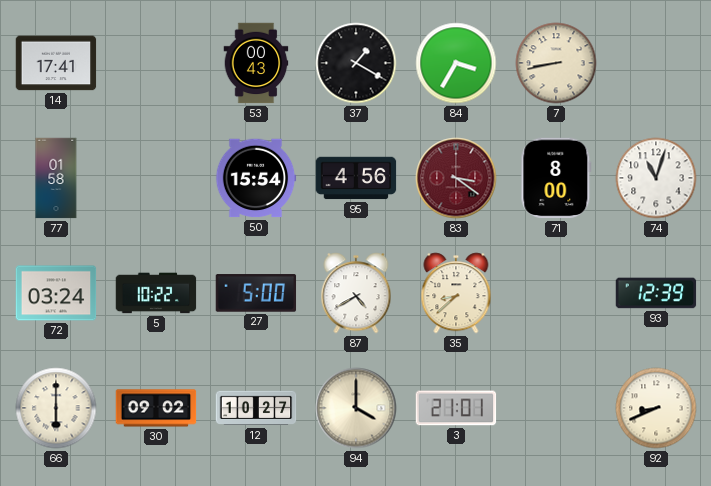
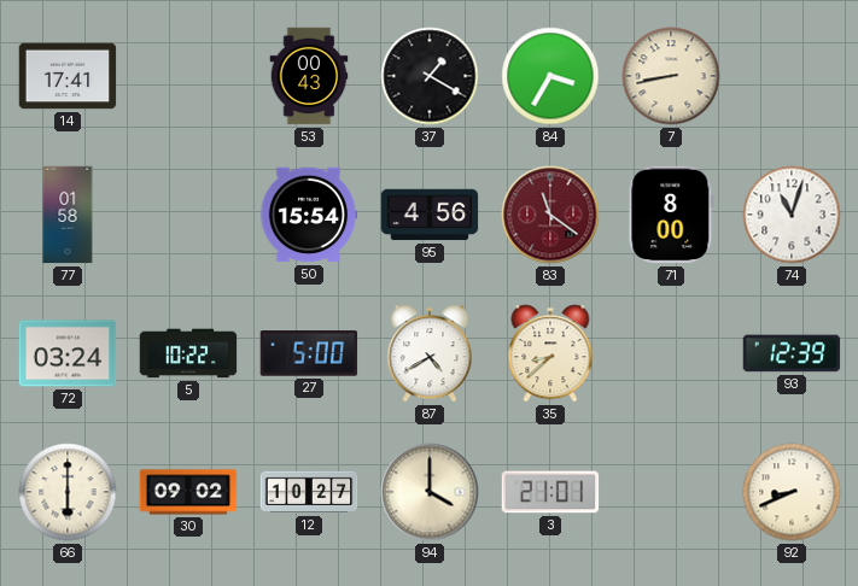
83: 3:21 -> 11:21
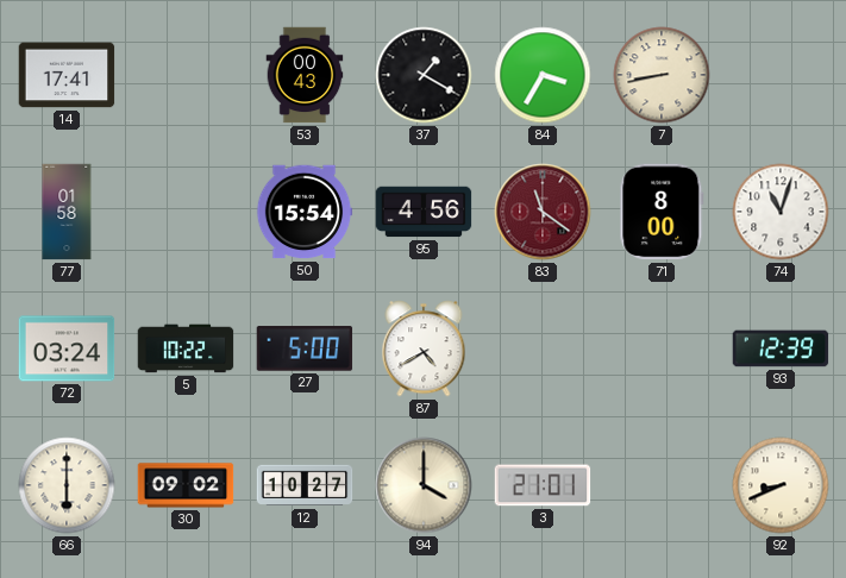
35: 8:38 -> none
